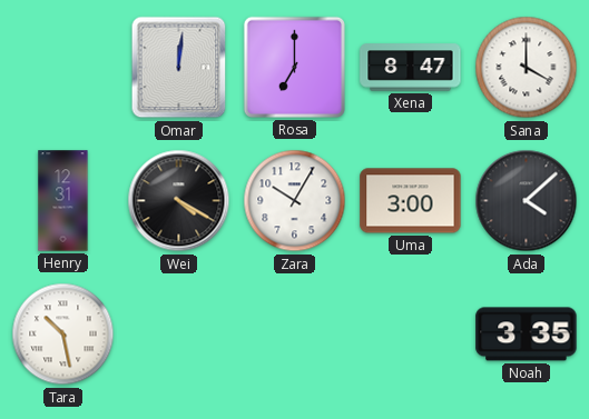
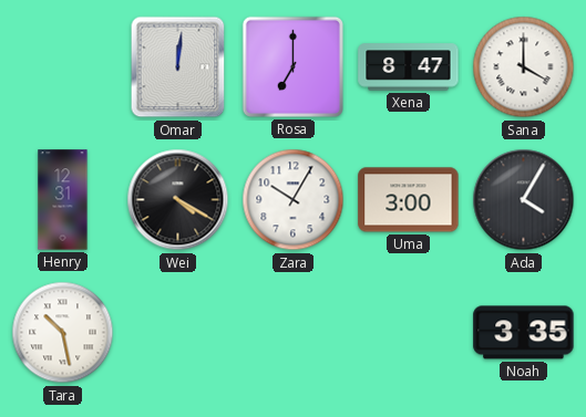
Ada: 4:08 -> 4:05
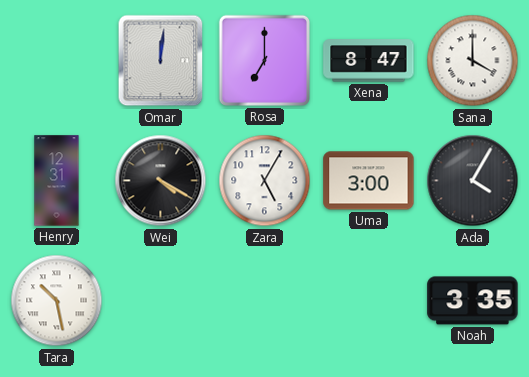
Zara: 10:05 -> 5:05
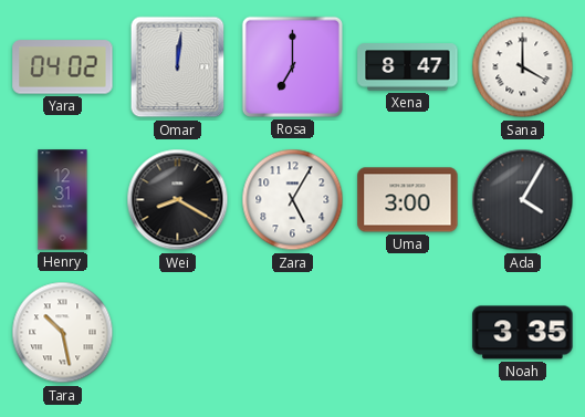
Yara: none -> 04:02
Wei: 4:20 -> 8:20
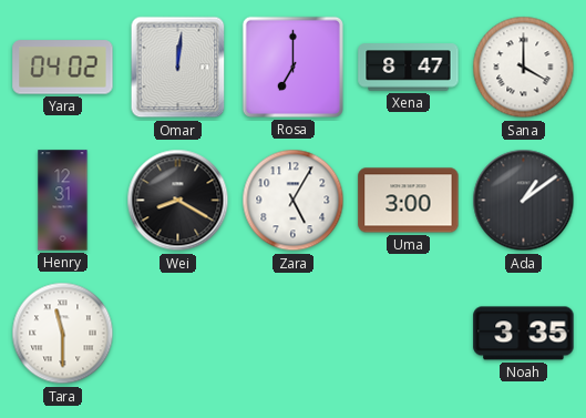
Ada: 4:05 -> 1:09
Tara: 10:28 -> 11:30
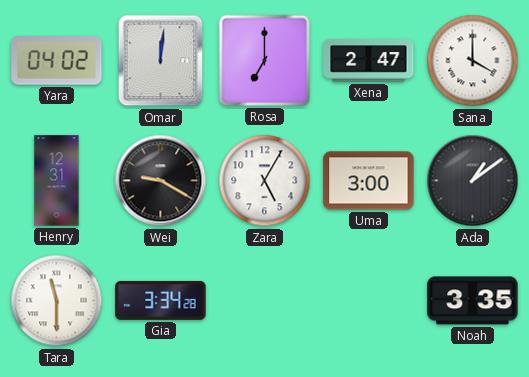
Xena: 8:47 -> 2:47
Wei: 8:20 -> 9:20
Gia: none -> 3:34
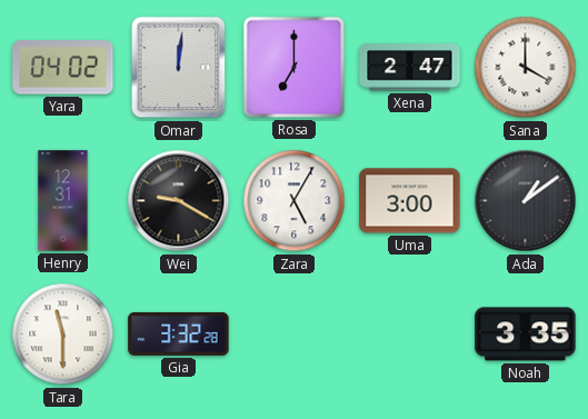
Gia: 3:34 -> 3:32
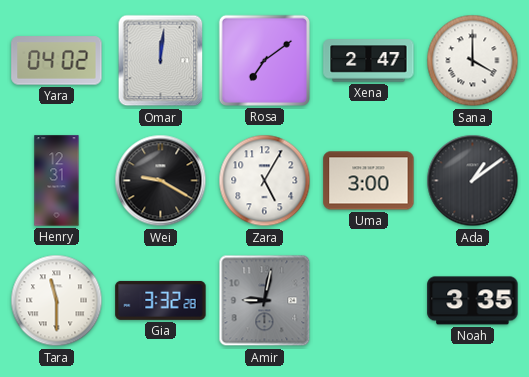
Rosa: 7:00 -> 7:09
Amir: none -> 9:02
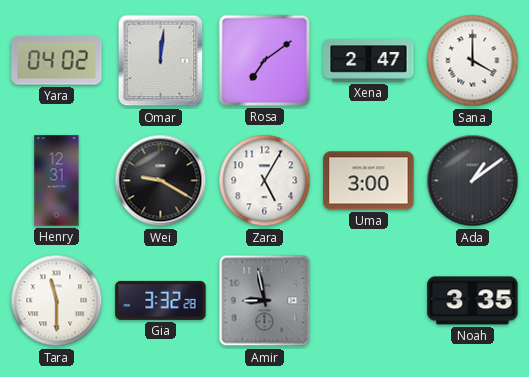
Amir: 9:02 -> 8:58
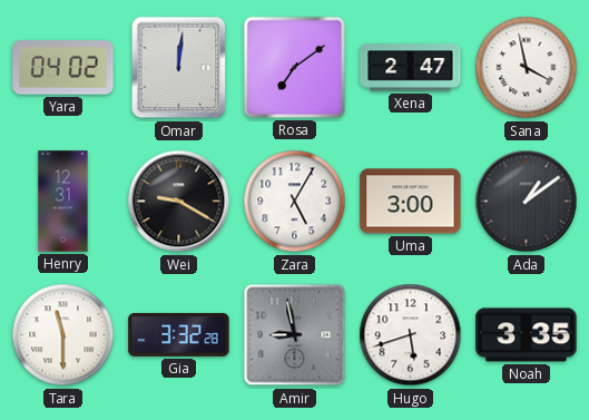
Sana: 4:00 -> 3:58
Hugo: none -> 5:42
